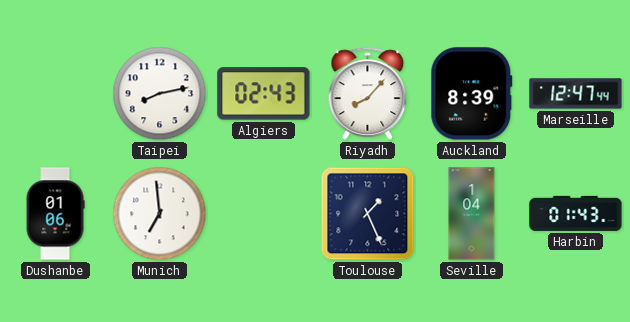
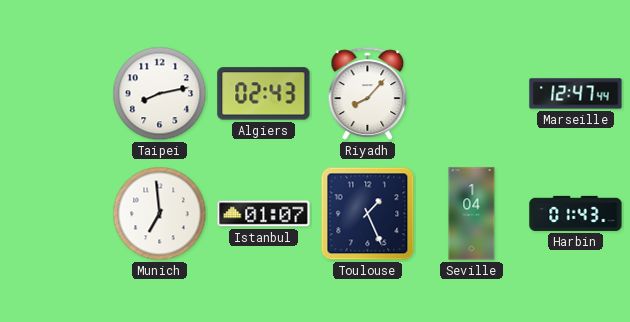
Auckland: 8:39 -> none
Dushanbe: 01:06 -> none
Istanbul: none -> 01:07
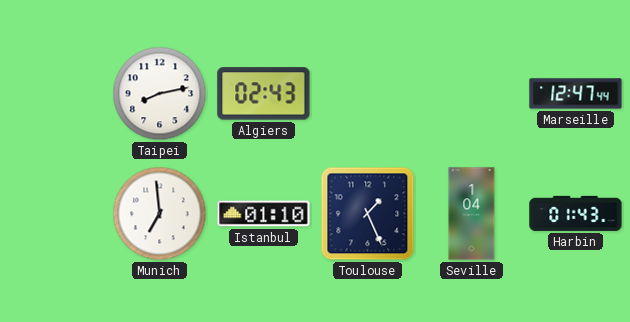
Riyadh: 8:07 -> none
Istanbul: 01:07 -> 01:10
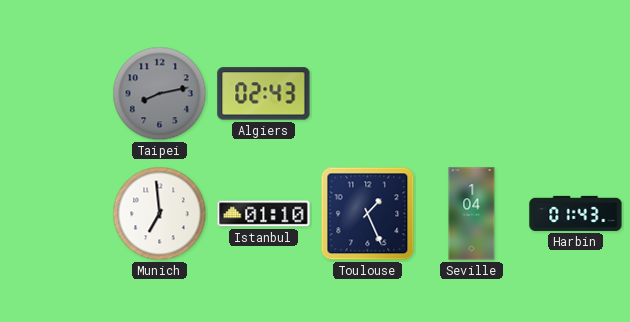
Taipei dial: white -> grey
Marseille: 12:47 -> none
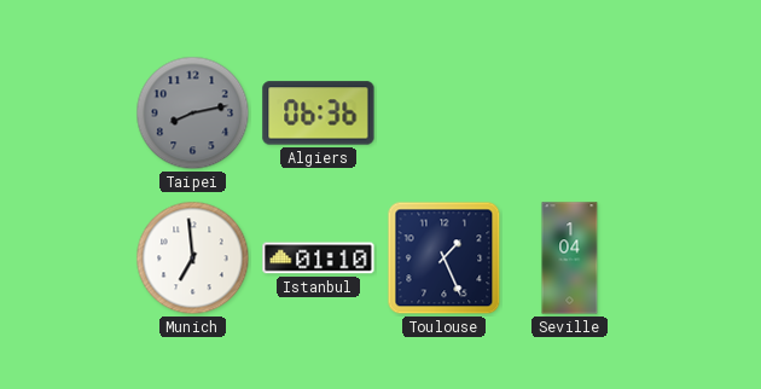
Algiers: 02:43 -> 06:36
Harbin: 01:43 -> none
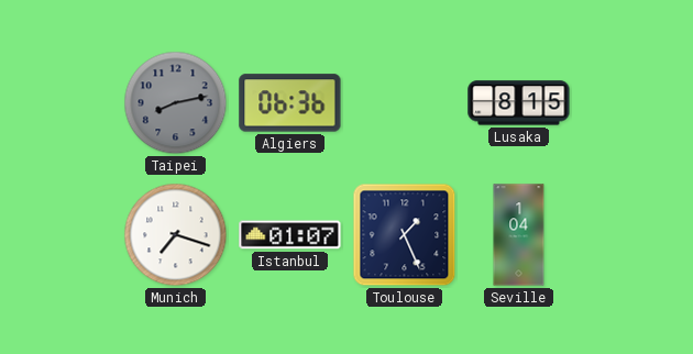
Lusaka: none -> 8:15
Munich: 6:59 -> 7:18
Istanbul: 01:10 -> 01:07
